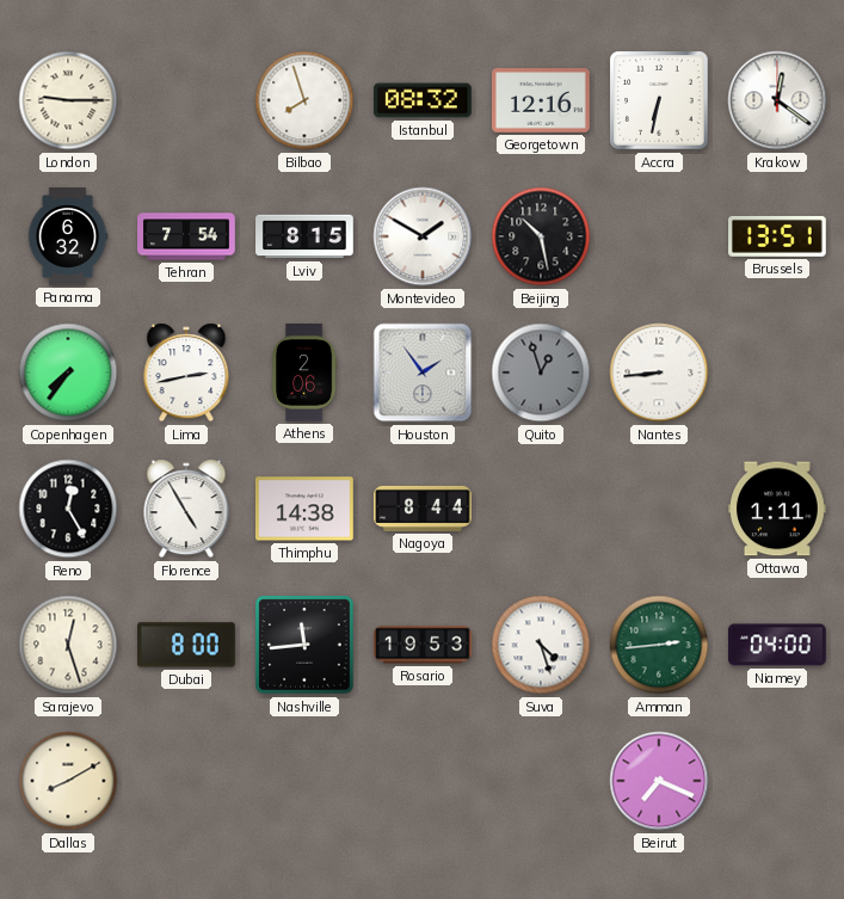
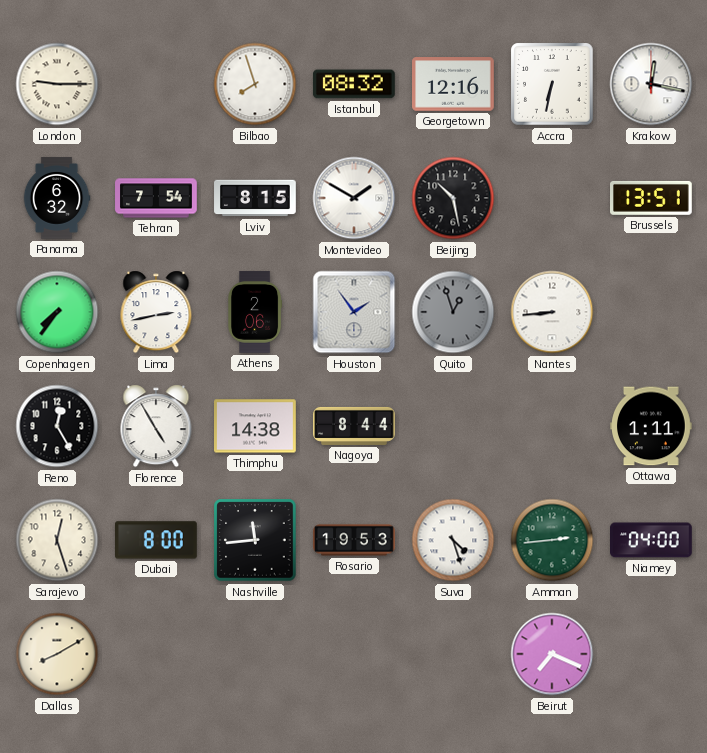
Krakow: 12:21 -> 12:17
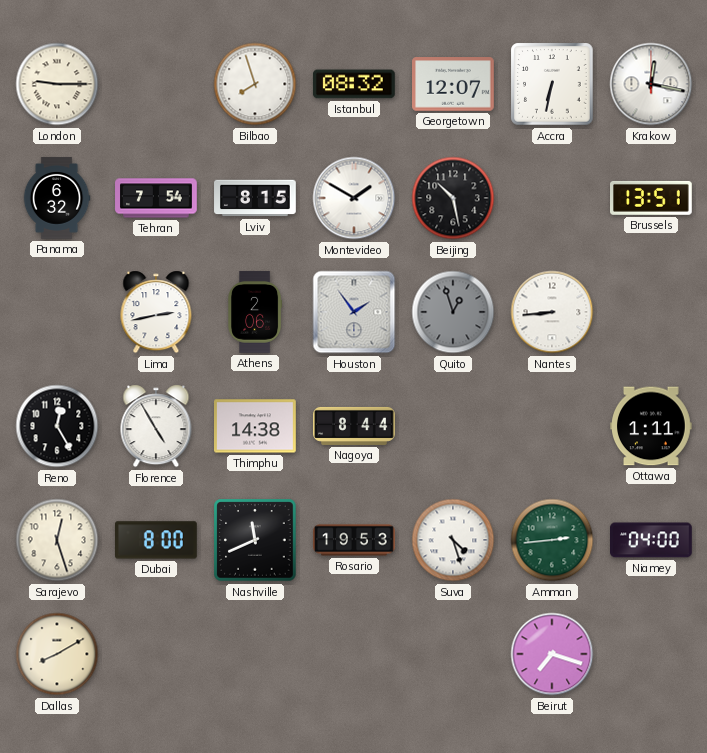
Georgetown: 12:16 -> 12:07
Copenhagen: 7:36 -> none
Nashville: 11:44 -> 11:41
Beirut: 7:19 -> 7:18
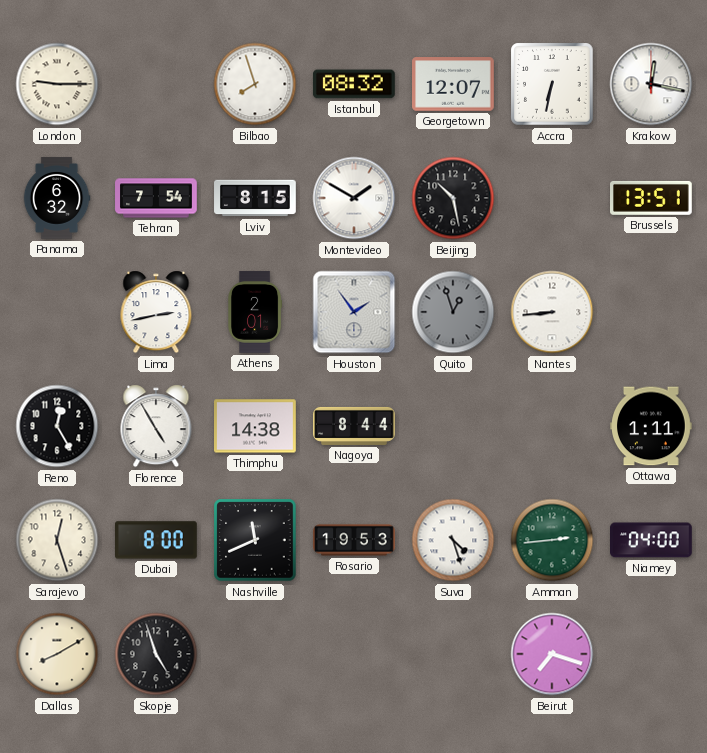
Athens: 2:06 -> 2:01
Skopje: none -> 4:57
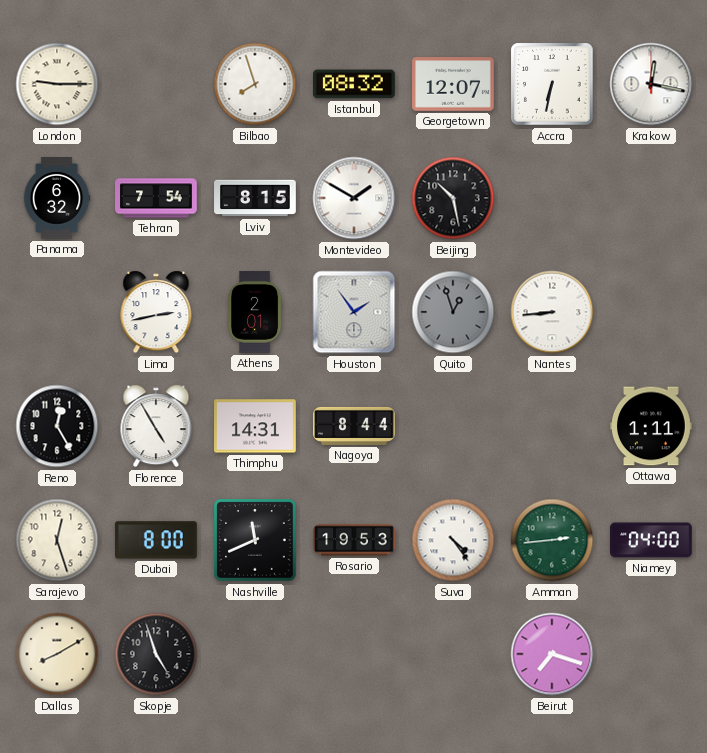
Brussels: 13:51 -> none
Thimphu: 14:38 -> 14:31
Suva: 4:27 -> 4:24
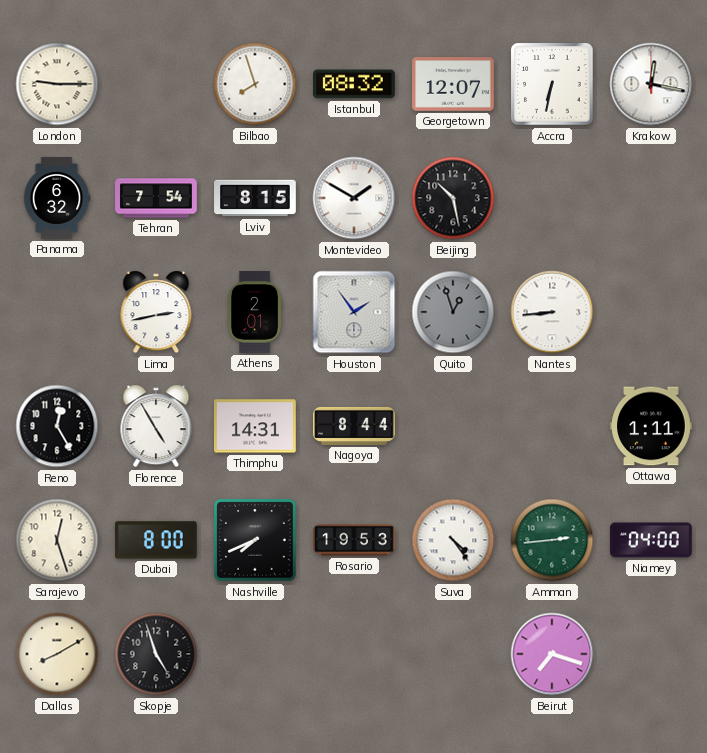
Nashville: 11:41 -> 7:41
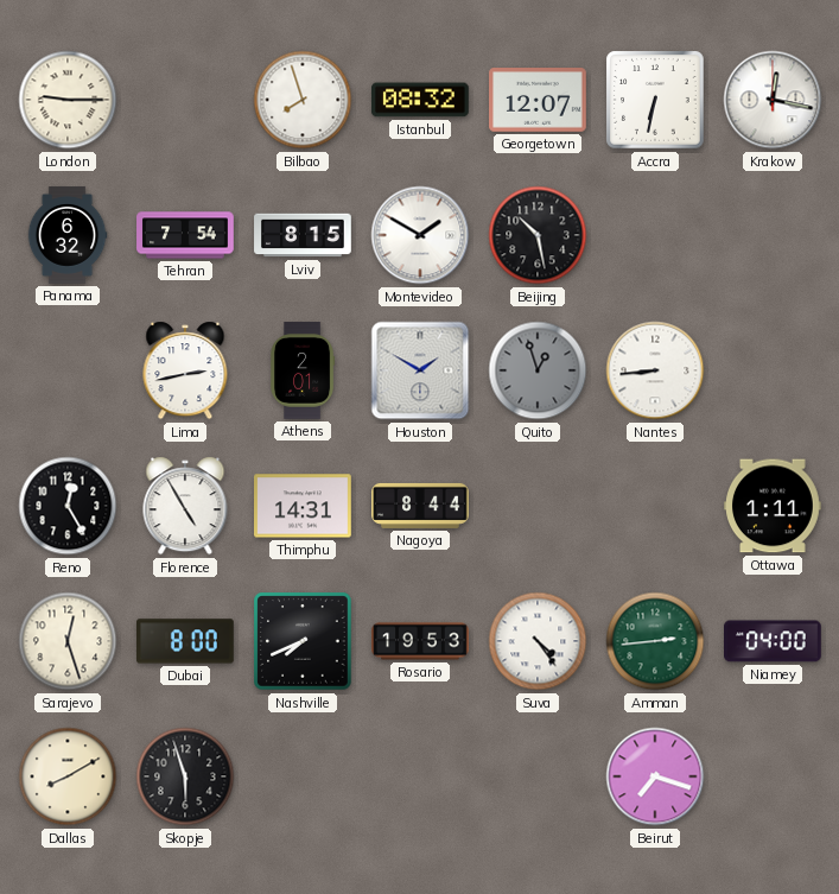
Houston: 1:54 -> 1:50
Skopje: 4:57 -> 5:57
